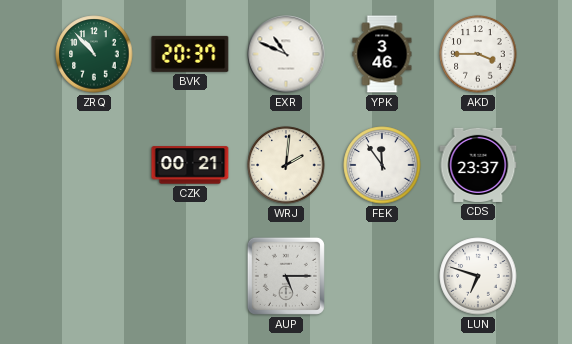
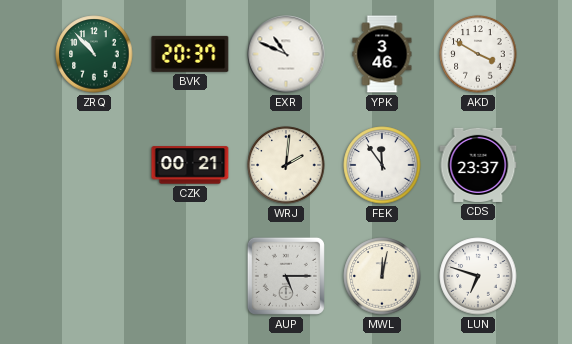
AKD: 3:45 -> 3:50
MWL: none -> 12:02
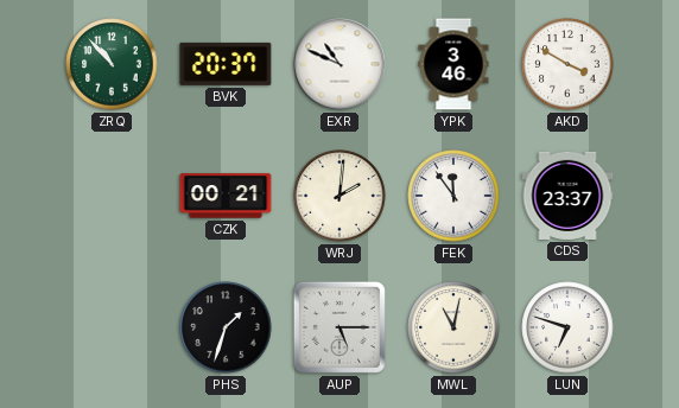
PHS: none -> 1:33
MWL: 12:02 -> 11:02
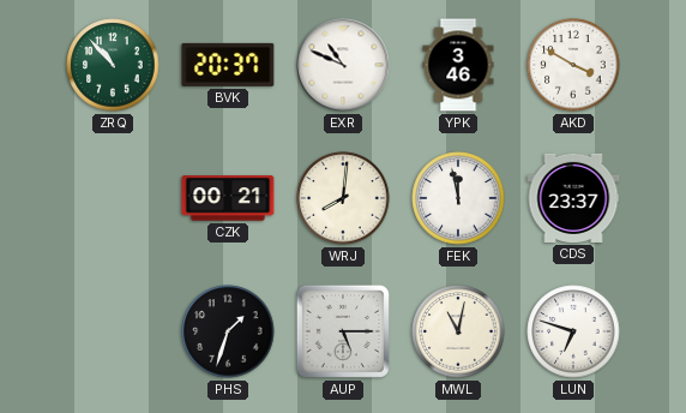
WRJ: 2:01 -> 8:01
FEK: 11:54 -> 11:58
